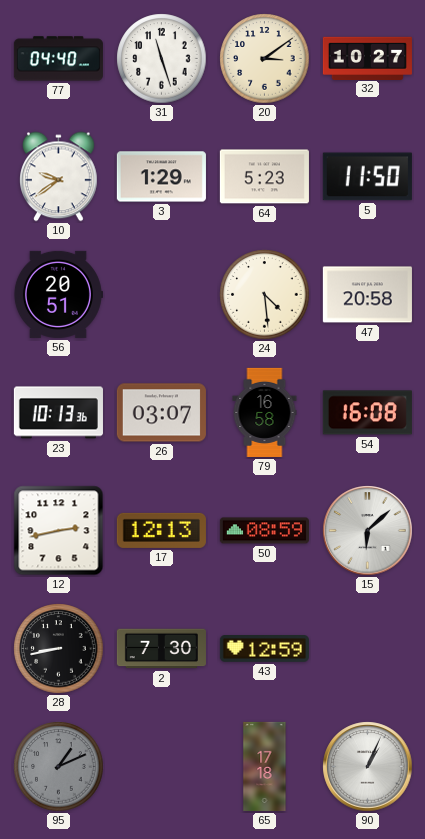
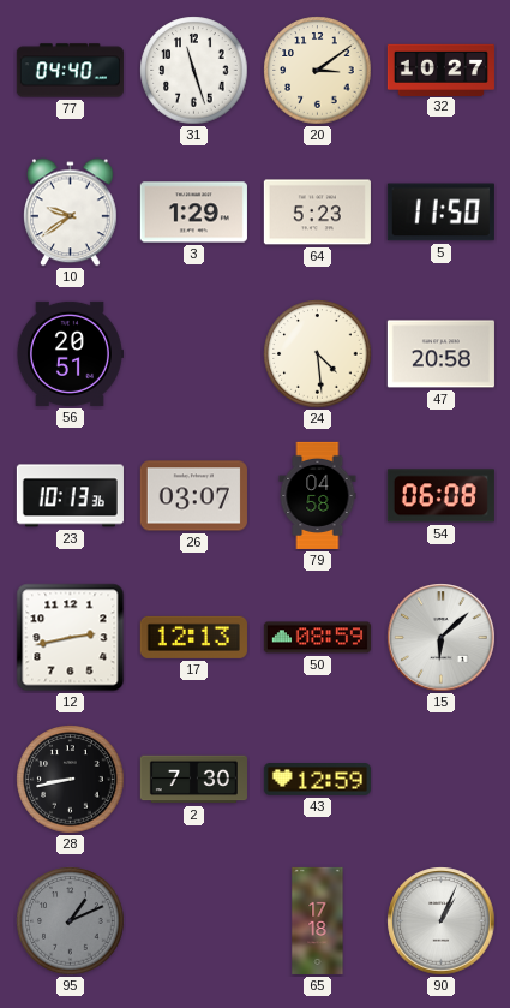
79: 16:58 -> 04:58
54: 16:08 -> 06:08
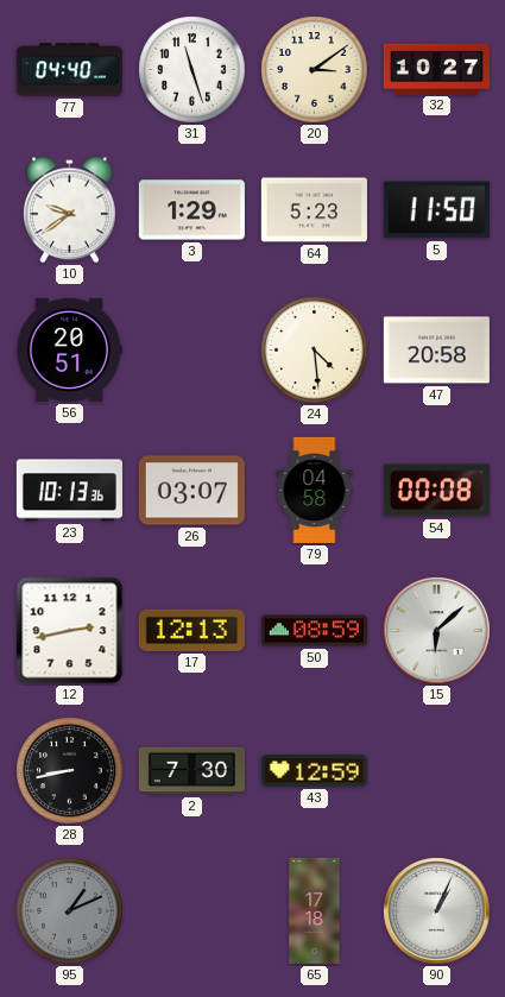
54: 06:08 -> 00:08
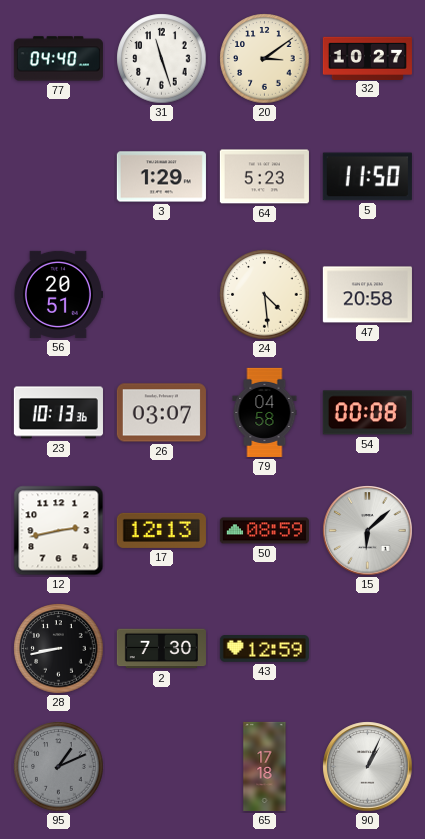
10: 9:39 -> none
